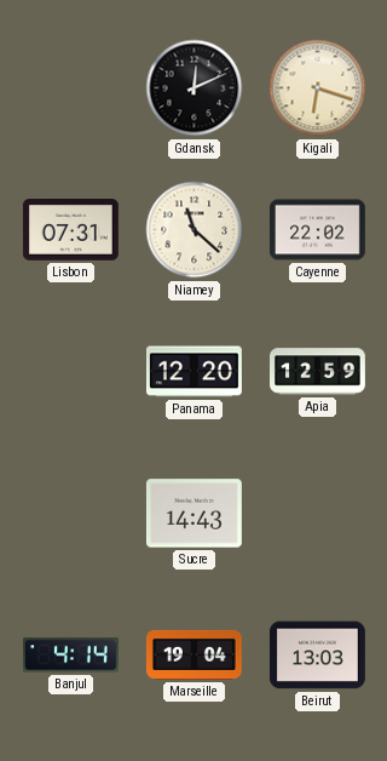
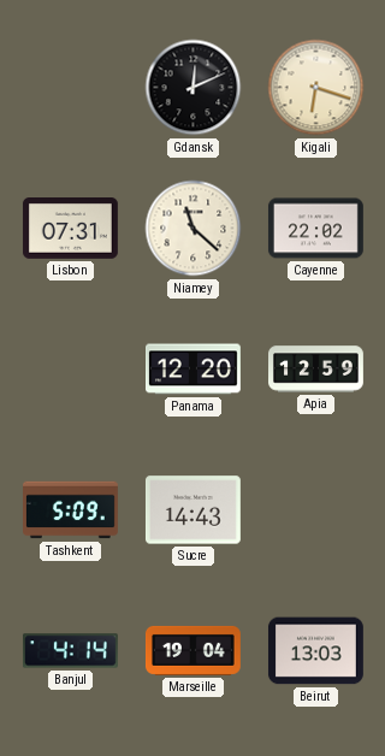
Tashkent: none -> 5:09
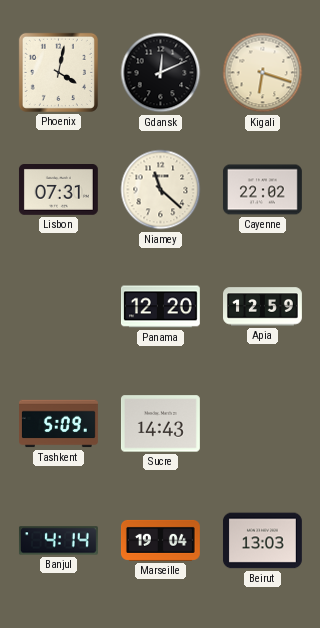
Phoenix: none -> 4:02
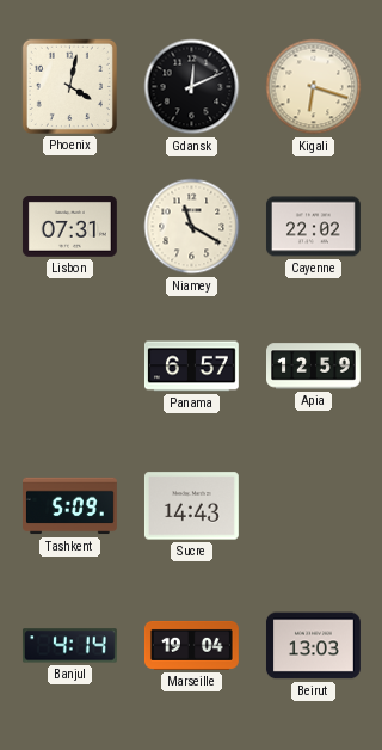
Niamey: 11:22 -> 11:20
Panama: 12:20 -> 6:57
